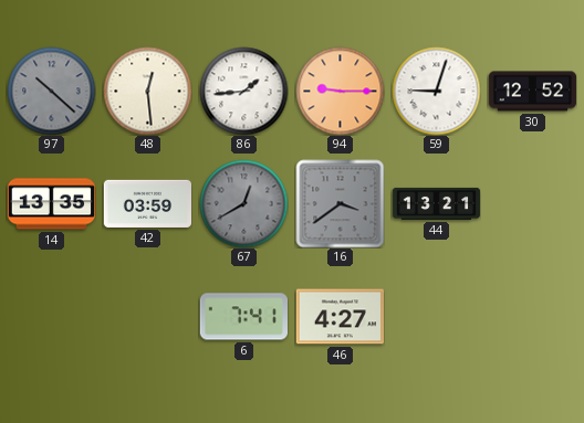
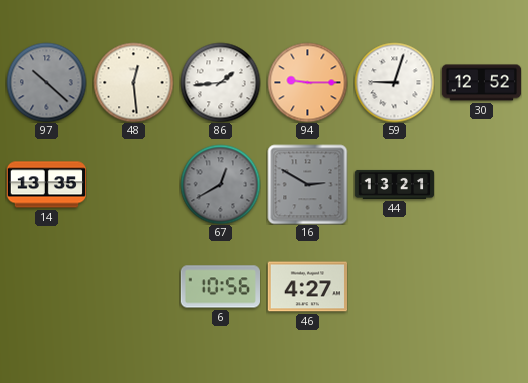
42: 03:59 -> none
16: 3:39 -> 2:50
6: 7:41 -> 10:56
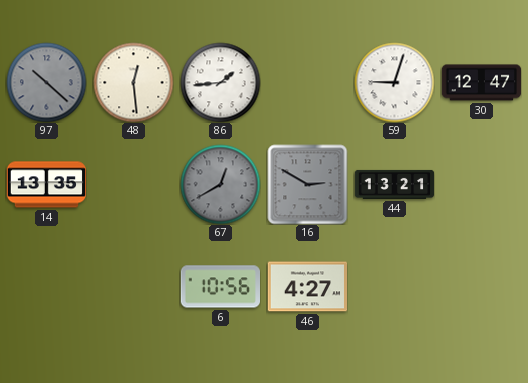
94: 9:15 -> none
30: 12:52 -> 12:47
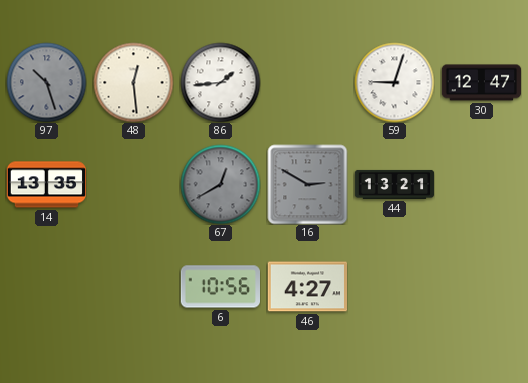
97: 10:22 -> 10:27
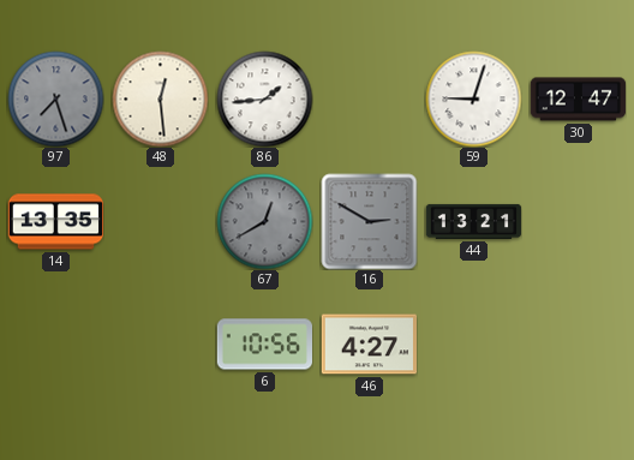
97: 10:27 -> 7:27
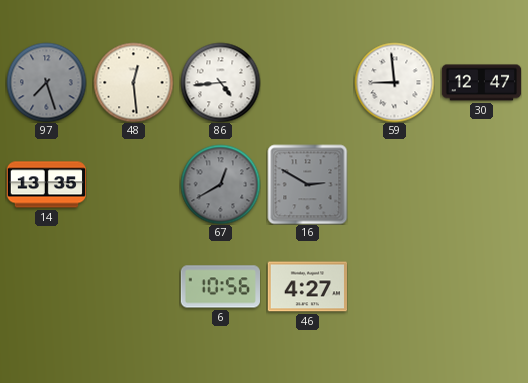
86: 1:44 -> 4:44
59: 9:03 -> 8:59
44: 13:21 -> none
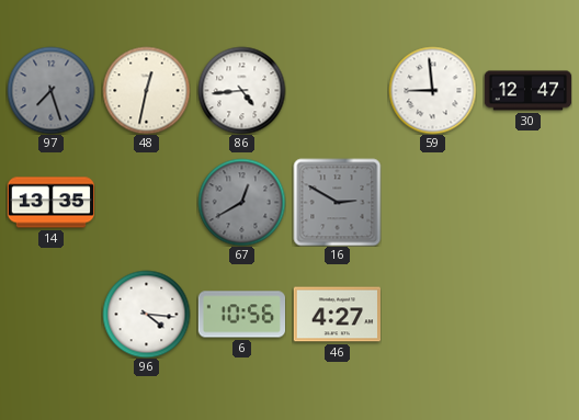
48: 12:29 -> 12:32
96: none -> 4:16
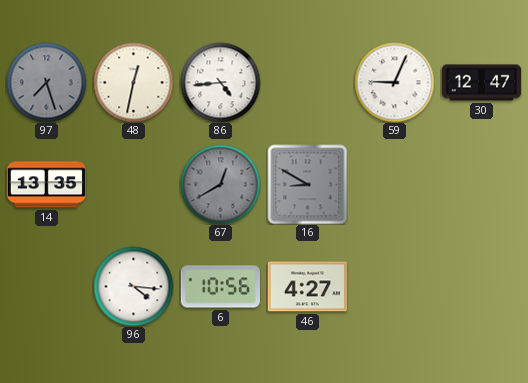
59: 8:59 -> 9:04
16: 2:50 -> 8:50
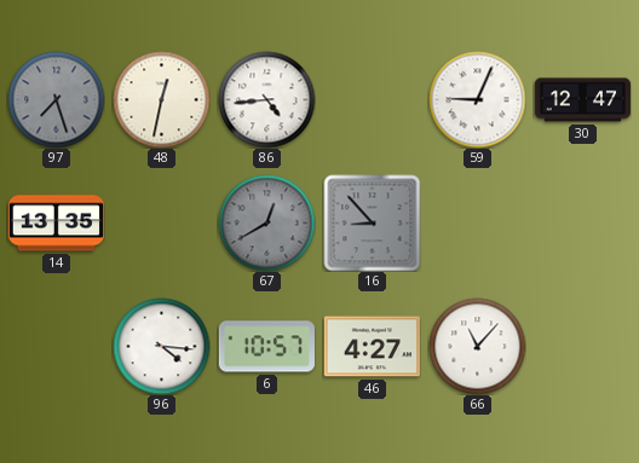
16: 8:50 -> 8:53
6: 10:56 -> 10:57
66: none -> 11:07
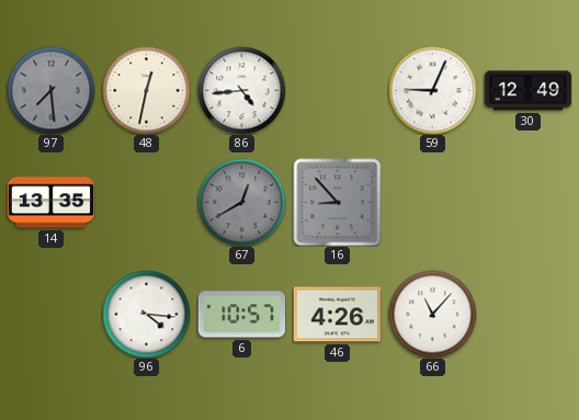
97: 7:27 -> 7:29
30: 12:47 -> 12:49
46: 4:27 -> 4:26
